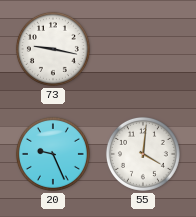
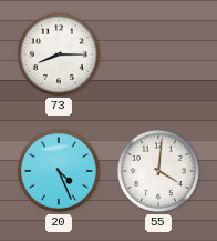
73: 9:17 -> 8:15
20: 9:26 -> 4:26
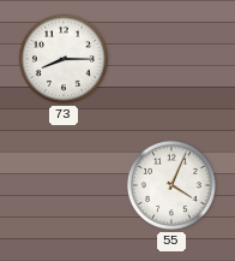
20: 4:26 -> none
55: 4:01 -> 4:04
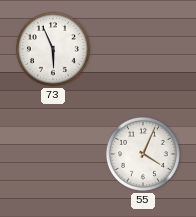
73: 8:15 -> 5:56
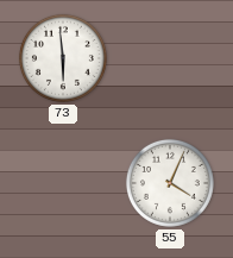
73: 5:56 -> 5:59
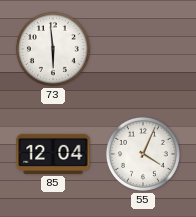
85: none -> 12:04
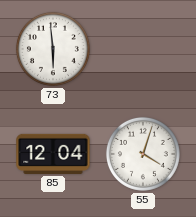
55: 4:04 -> 4:03
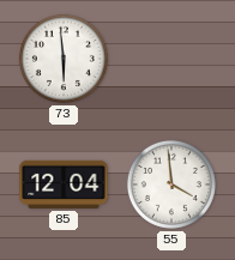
55: 4:03 -> 3:59
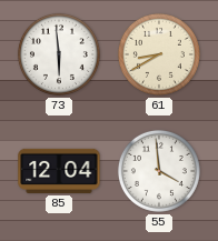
61: none -> 8:40
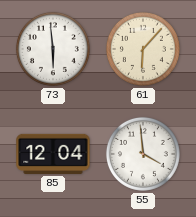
61: 8:40 -> 6:07
